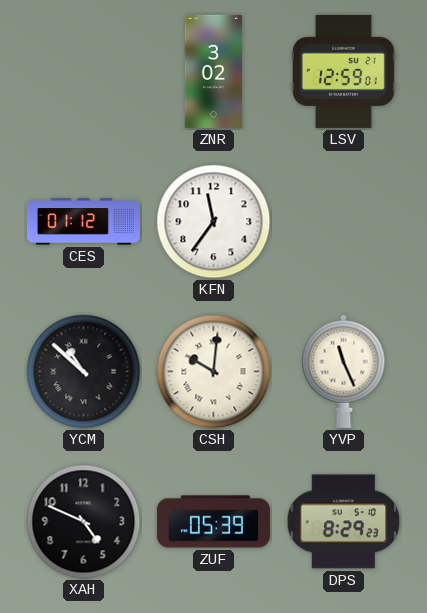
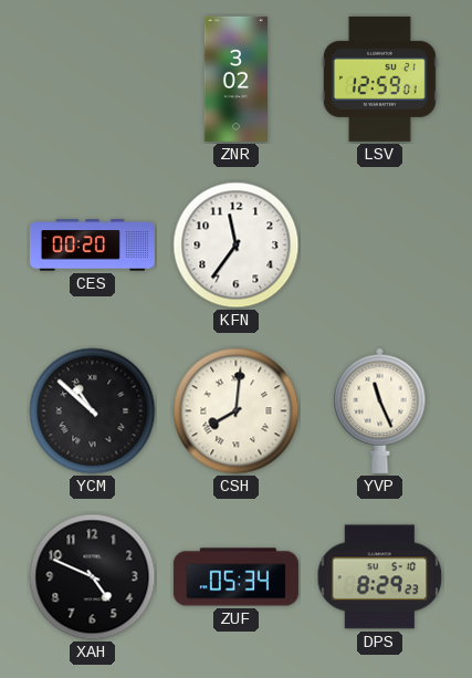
CES: 01:12 -> 00:20
CSH: 10:01 -> 8:01
ZUF: 05:39 -> 05:34
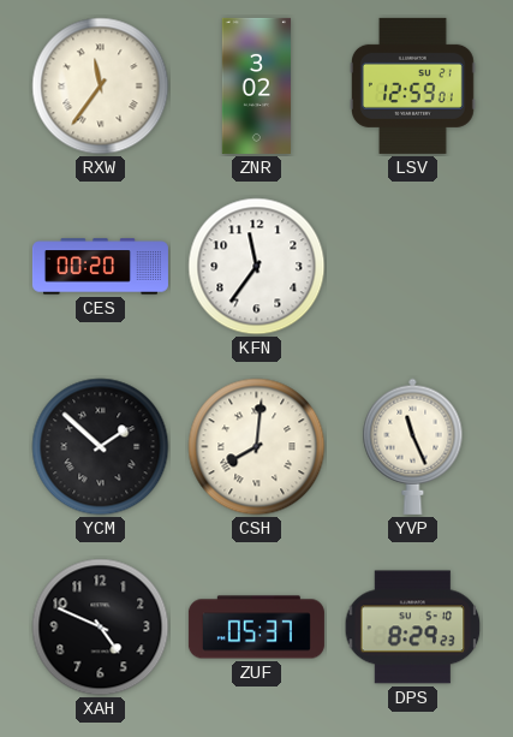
RXW: none -> 11:36
YCM: 10:52 -> 1:52
ZUF: 05:34 -> 05:37
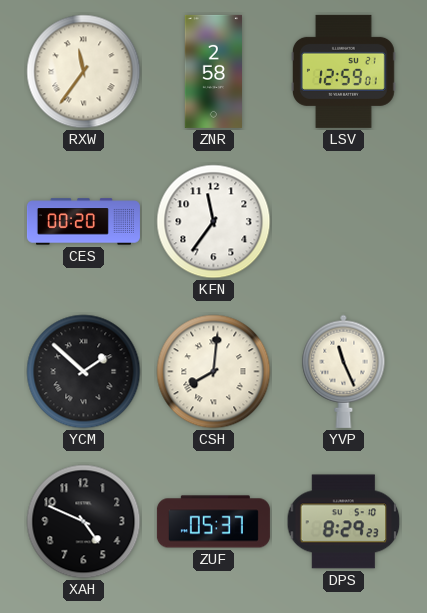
ZNR: 3:02 -> 2:58
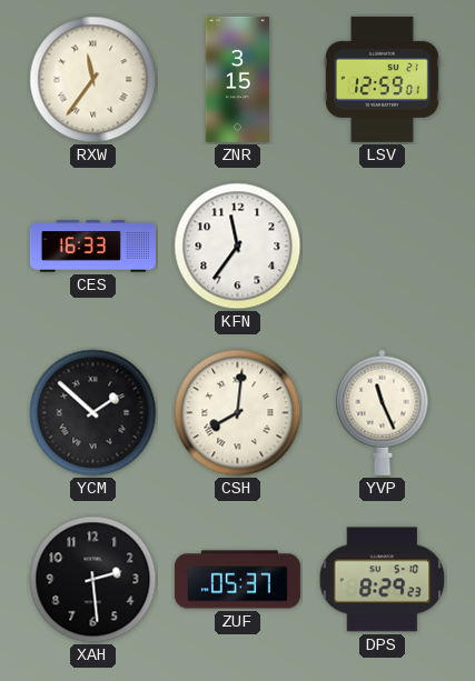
ZNR: 2:58 -> 3:15
CES: 00:20 -> 16:33
XAH: 4:49 -> 2:29
